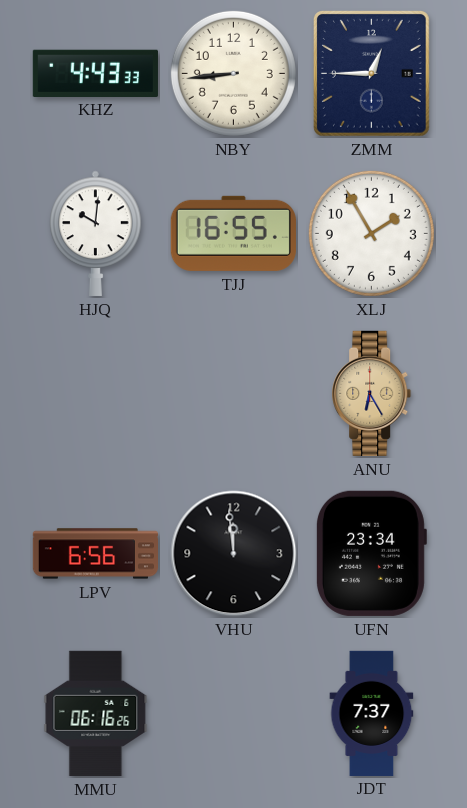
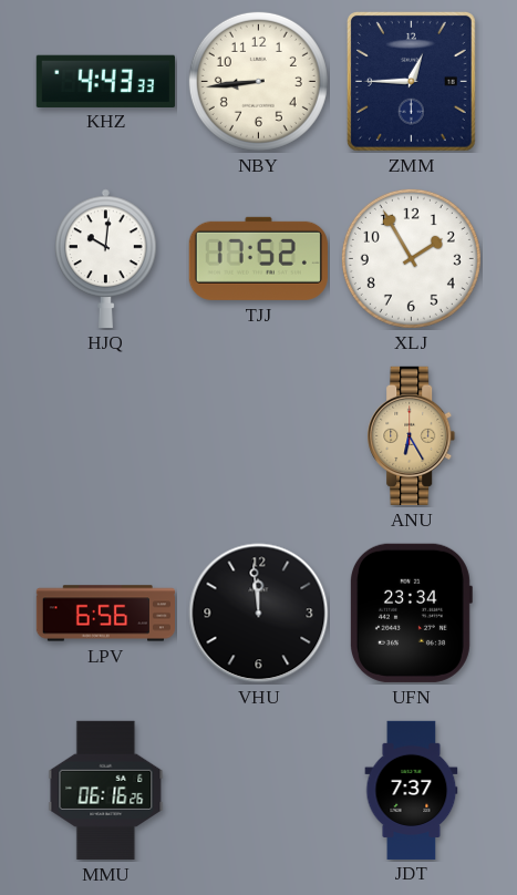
TJJ: 16:55 -> 17:52
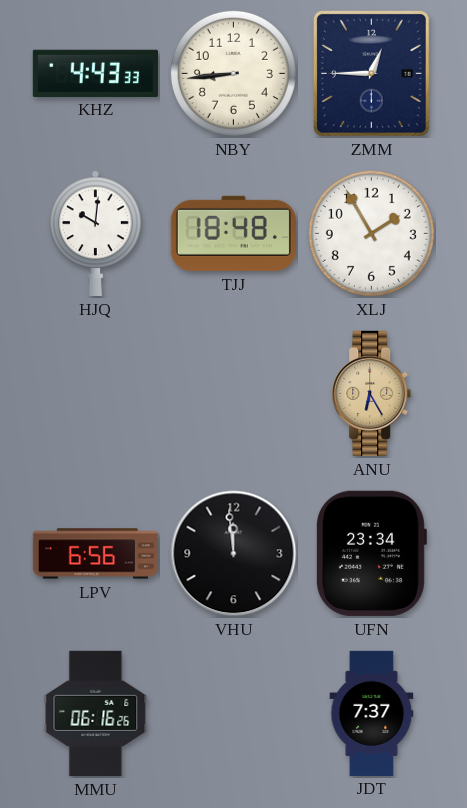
TJJ: 17:52 -> 18:48
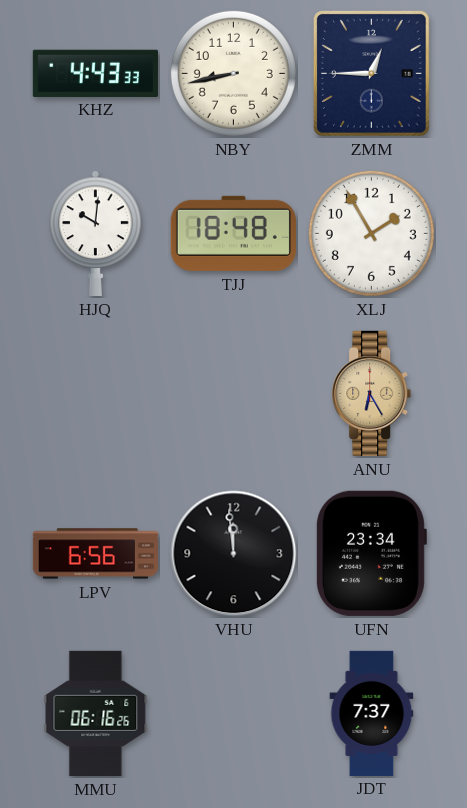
NBY: 8:44 -> 8:43
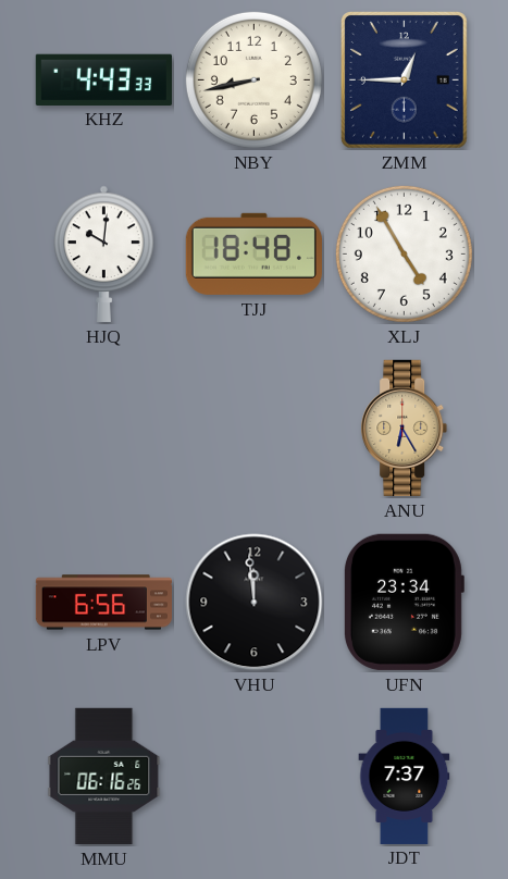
XLJ: 1:55 -> 4:55
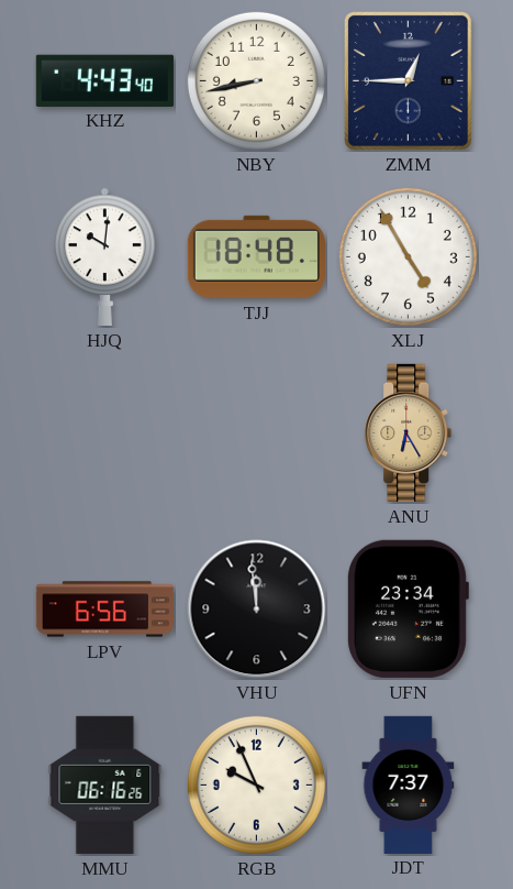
KHZ: 4:43:33 -> 4:43:40
RGB: none -> 9:56
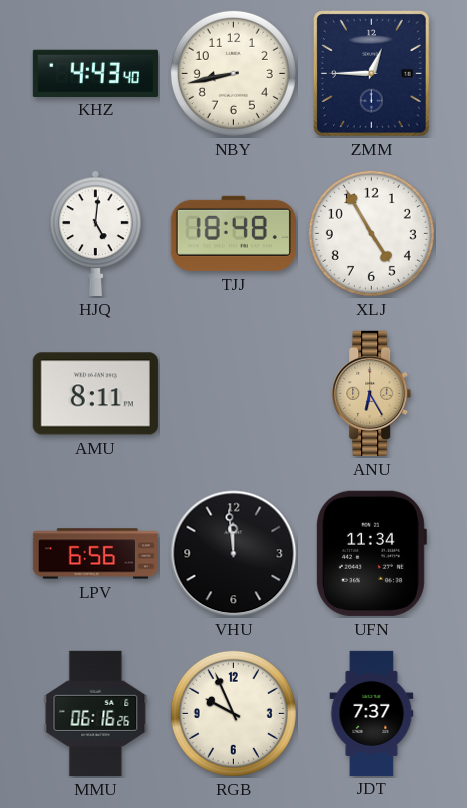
HJQ: 10:01 -> 5:01
AMU: none -> 8:11
UFN: 23:34 -> 11:34
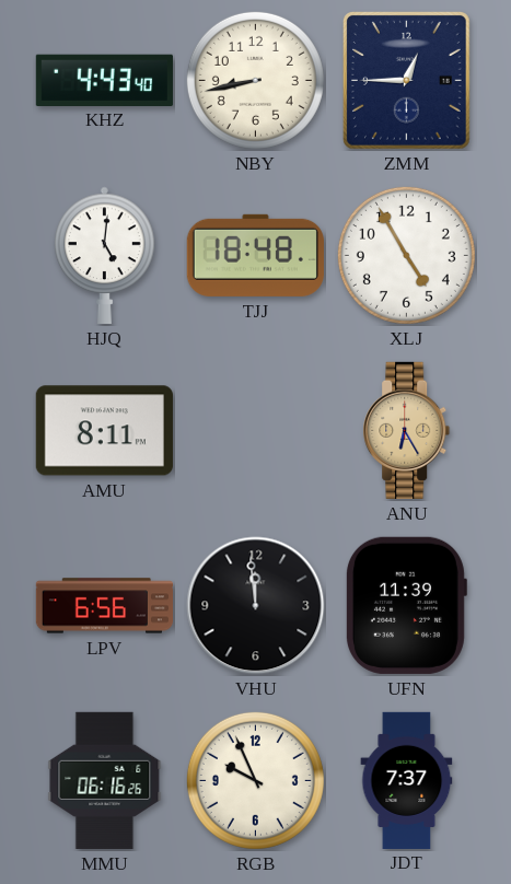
UFN: 11:34 -> 11:39
